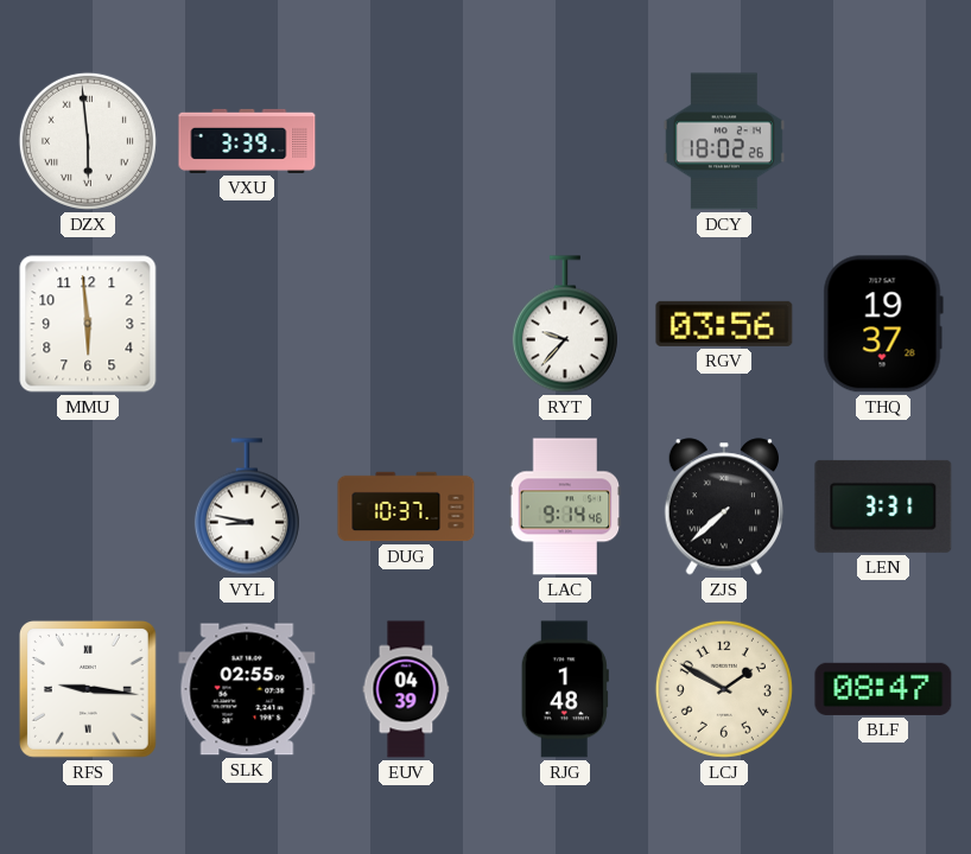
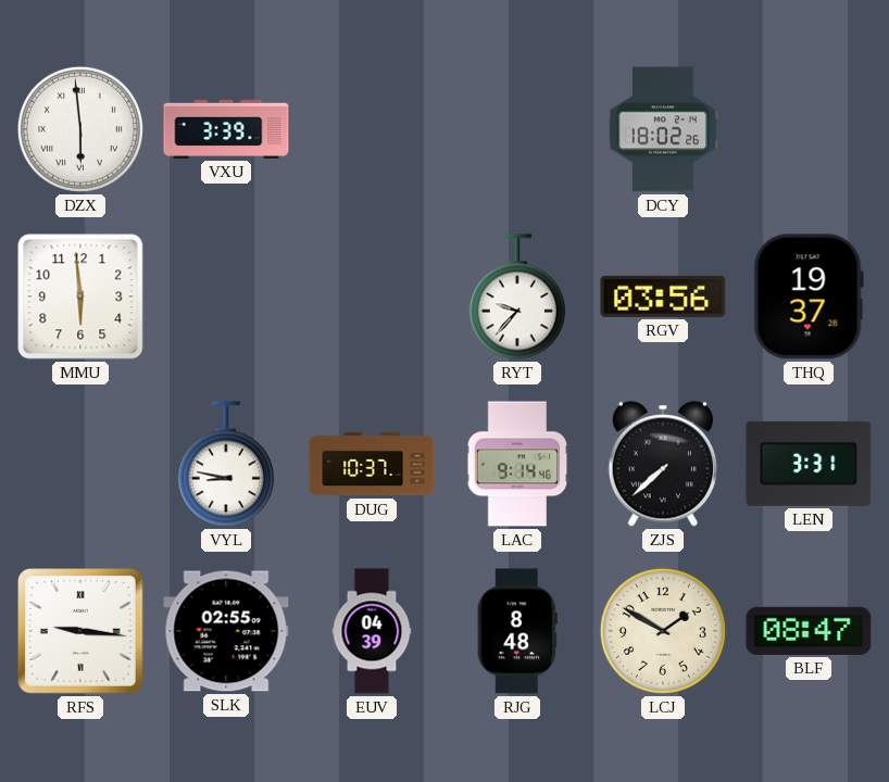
RJG: 1:48 -> 8:48
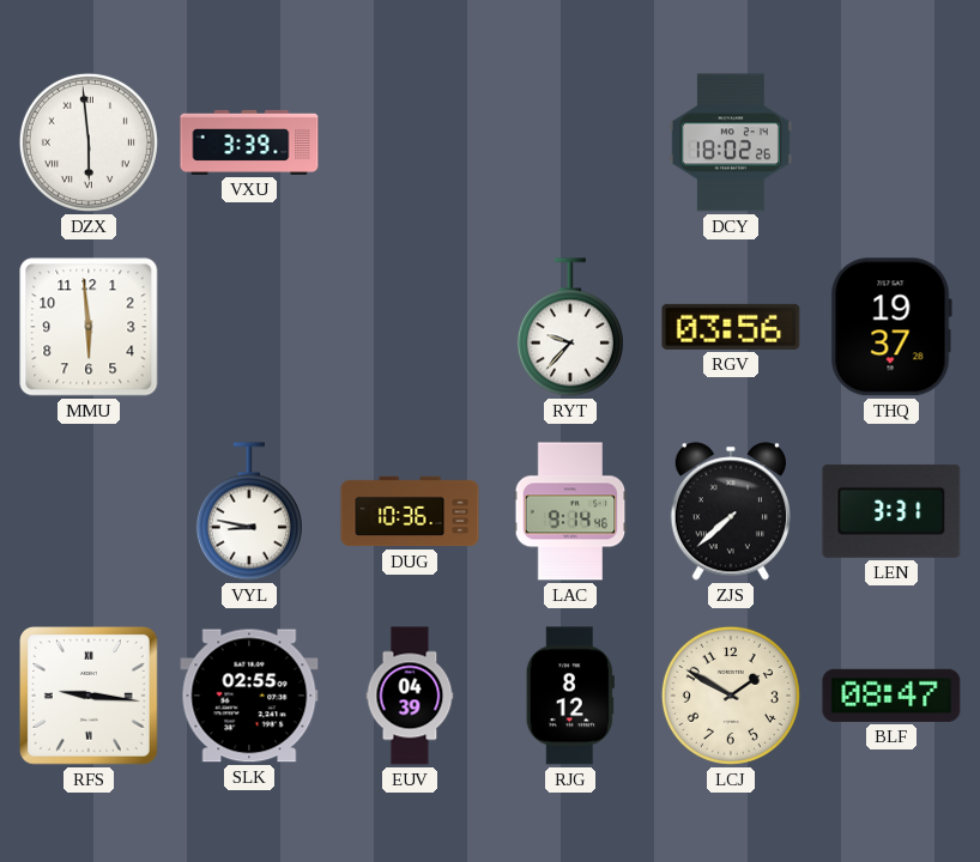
DUG: 10:37 -> 10:36
RJG: 8:48 -> 8:12
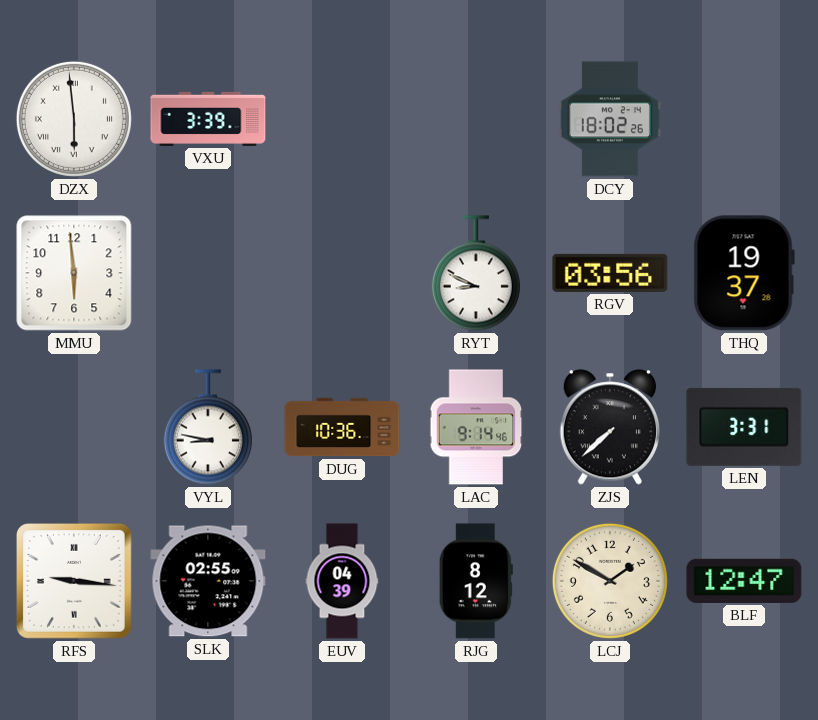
RYT: 9:37 -> 8:49
BLF: 08:47 -> 12:47
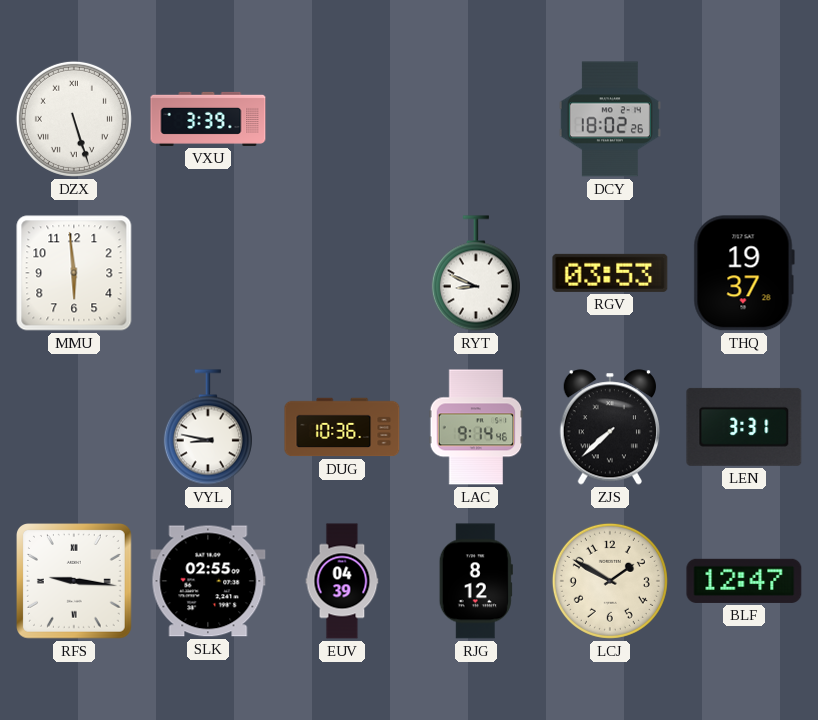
DZX: 5:59 -> 5:27
RGV: 03:56 -> 03:53
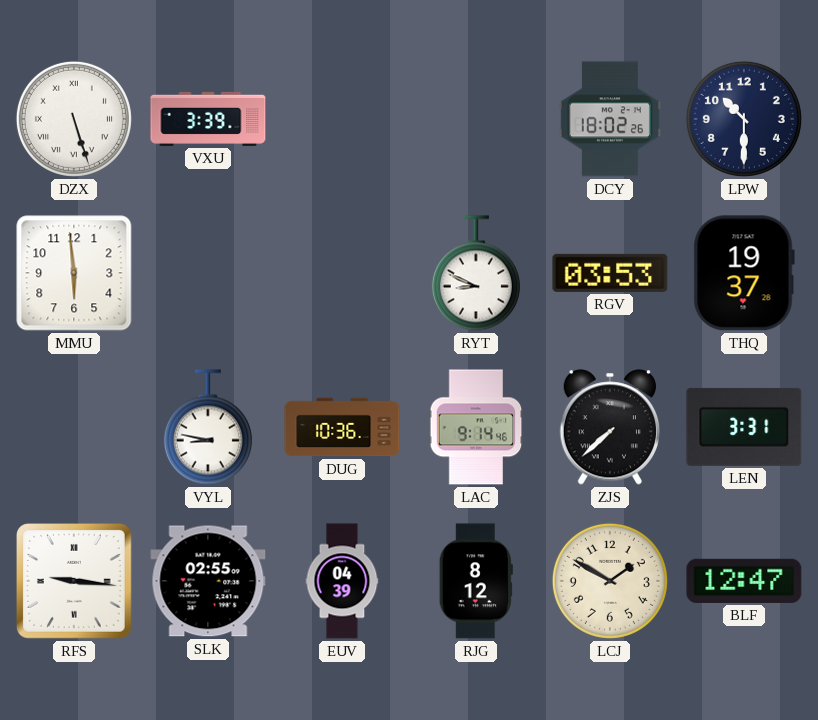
LPW: none -> 10:30
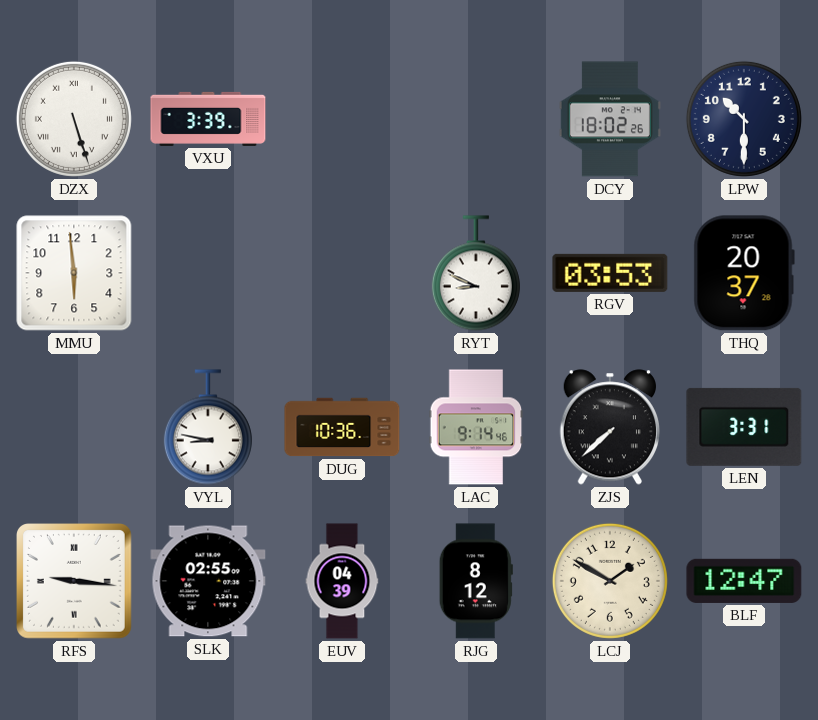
THQ: 19:37 -> 20:37
